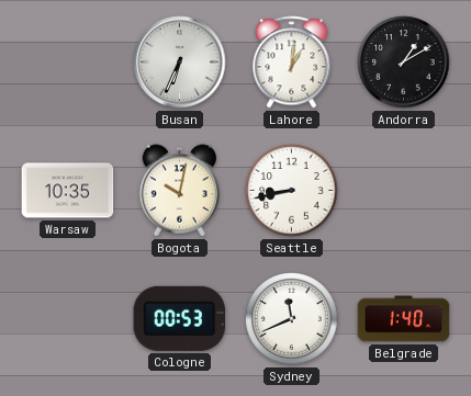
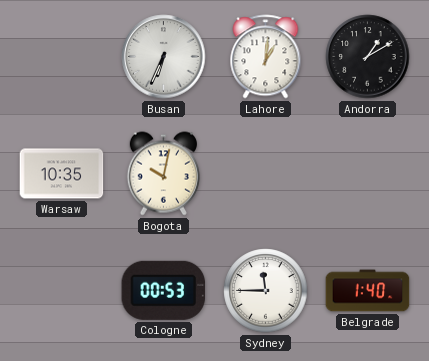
Seattle: 8:43 -> none
Sydney: 11:41 -> 11:45
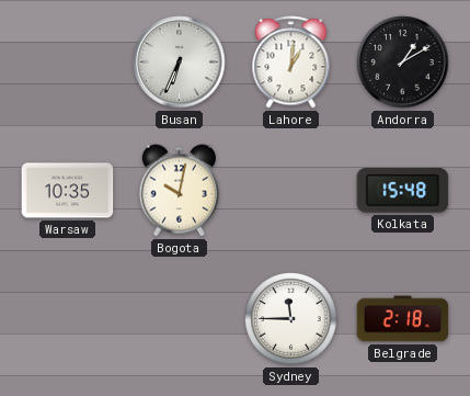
Kolkata: none -> 15:48
Cologne: 00:53 -> none
Belgrade: 1:40 -> 2:18
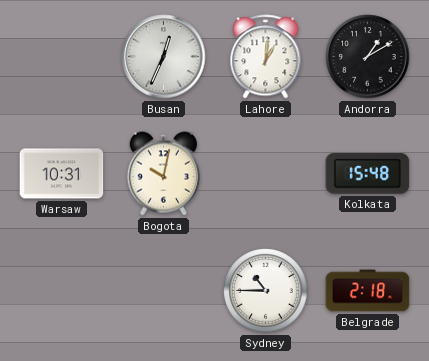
Busan: 6:34 -> 12:34
Warsaw: 10:35 -> 10:31
Sydney: 11:45 -> 10:45
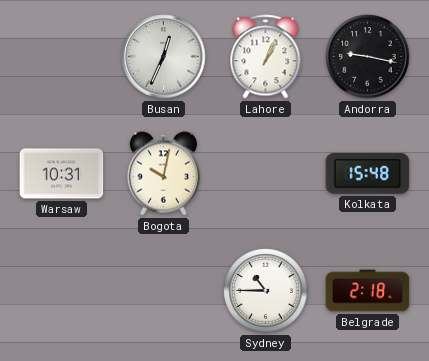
Lahore: 1:01 -> 1:04
Andorra: 1:10 -> 9:17
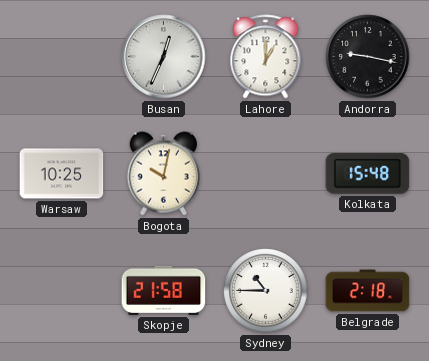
Lahore: 1:04 -> 1:00
Warsaw: 10:31 -> 10:25
Skopje: none -> 21:58
